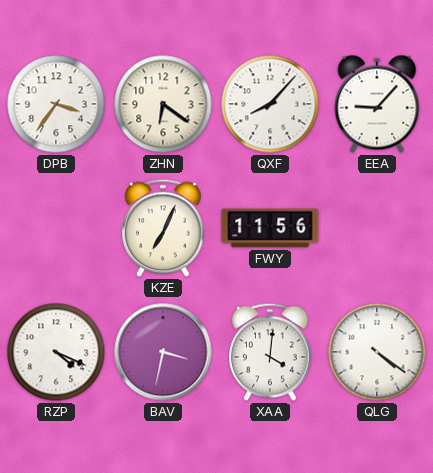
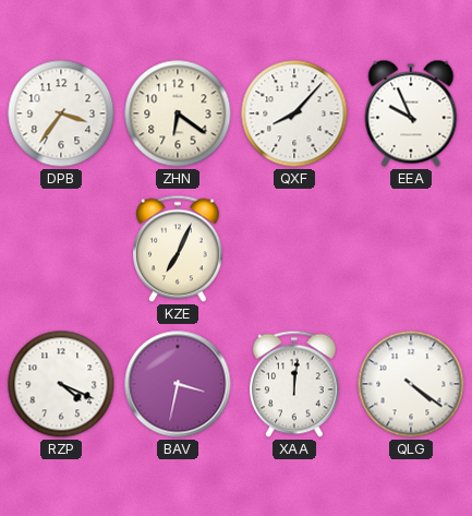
EEA: 9:07 -> 9:56
FWY: 11:56 -> none
XAA: 4:01 -> 12:01
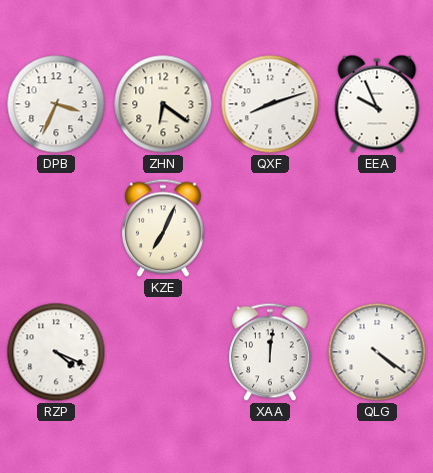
DPB: 3:36 -> 3:34
QXF: 8:07 -> 8:12
BAV: 3:32 -> none
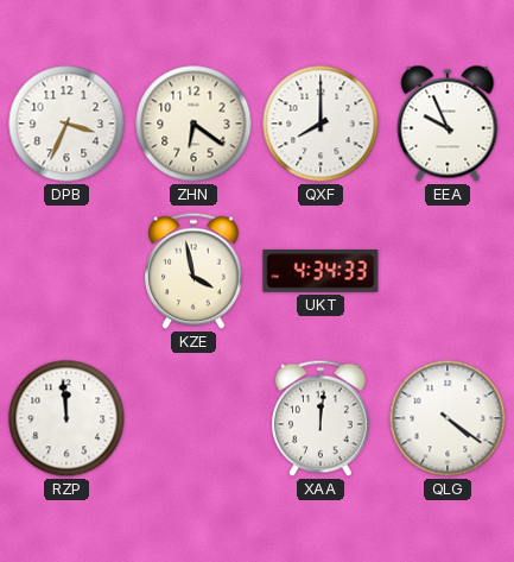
QXF: 8:12 -> 8:00
KZE: 7:04 -> 3:58
UKT: none -> 4:34
RZP: 4:19 -> 11:59
